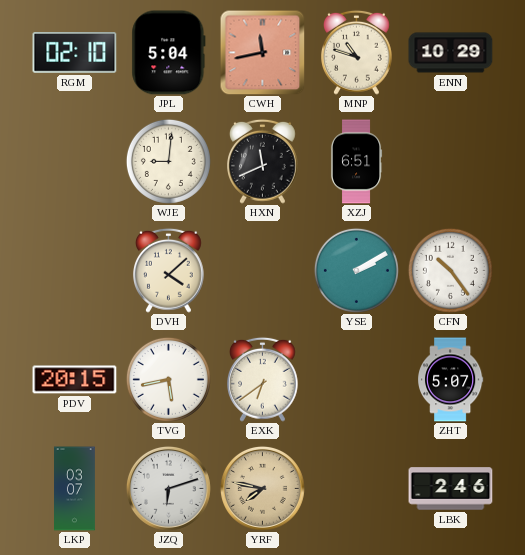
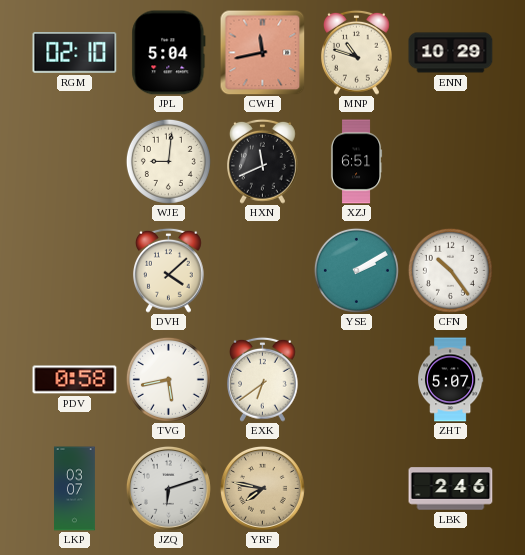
PDV: 20:15 -> 0:58
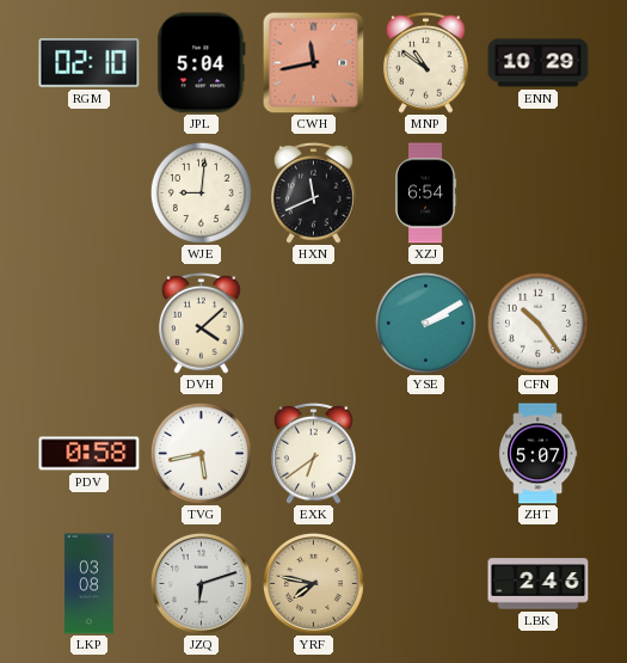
MNP: 10:48 -> 10:51
XZJ: 6:51 -> 6:54
LKP: 03:07 -> 03:08
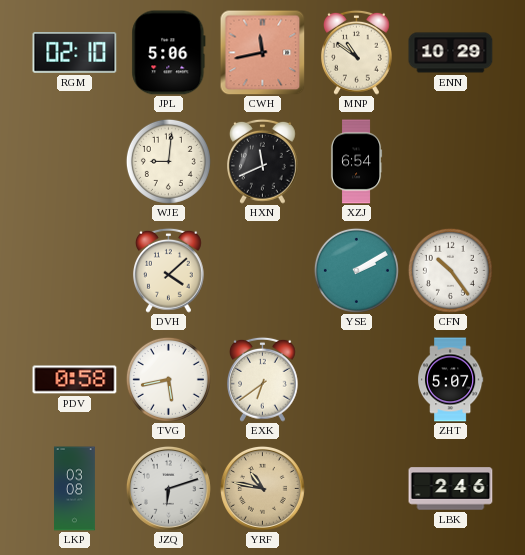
JPL: 5:04 -> 5:06
YRF: 7:47 -> 10:47
